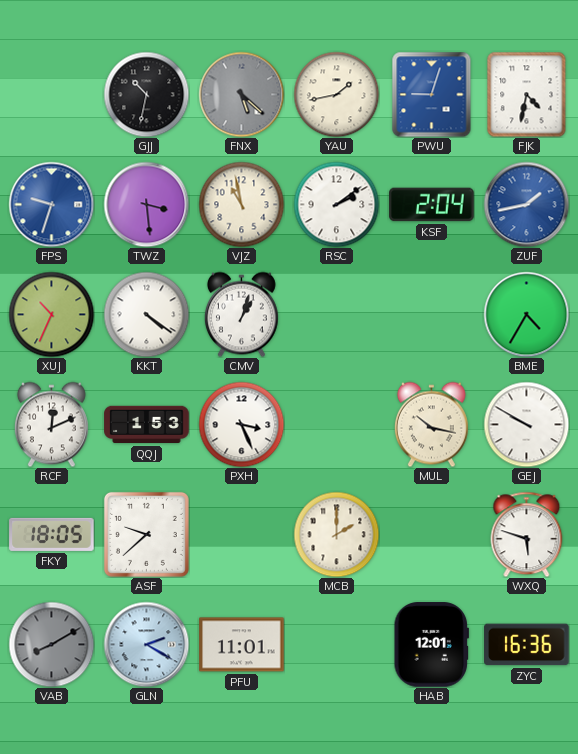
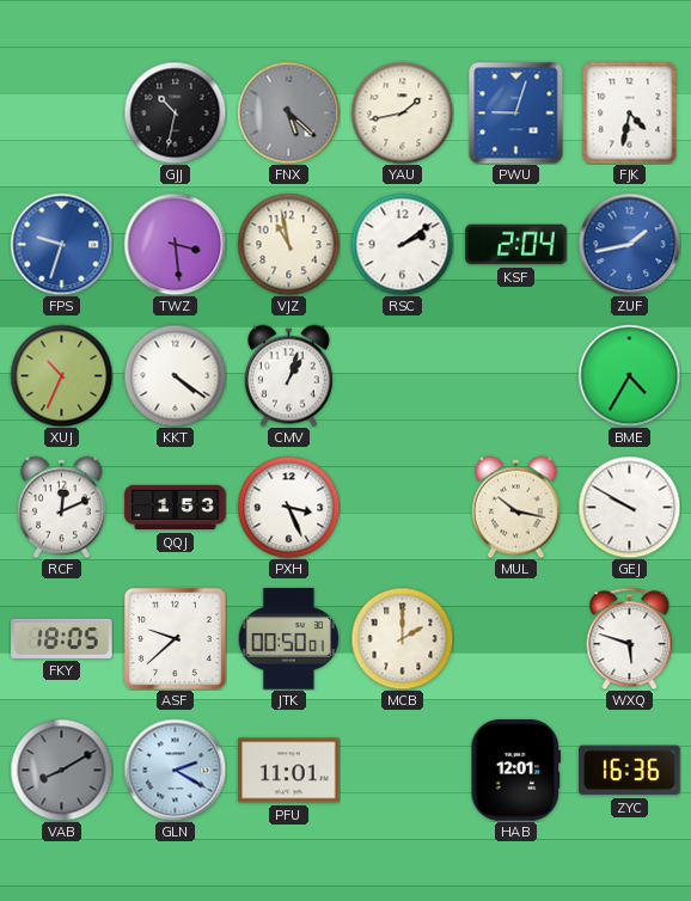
JTK: none -> 00:50
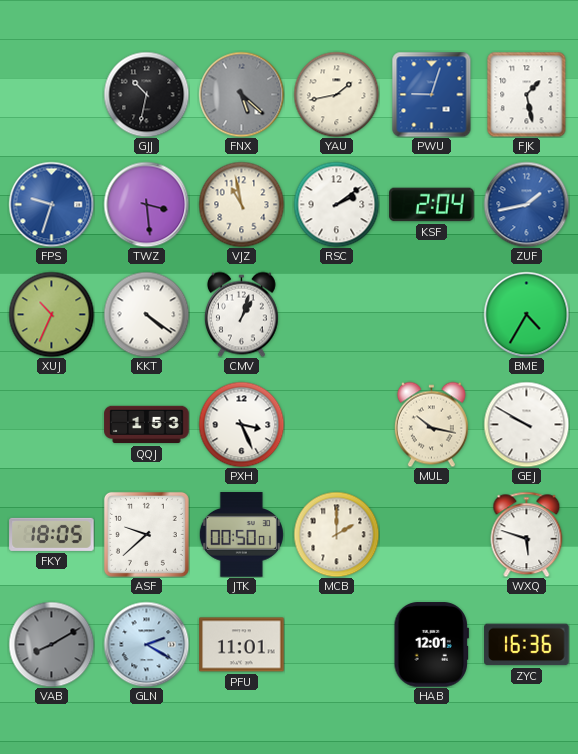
FJK: 4:32 -> 1:28
RCF: 12:11 -> none
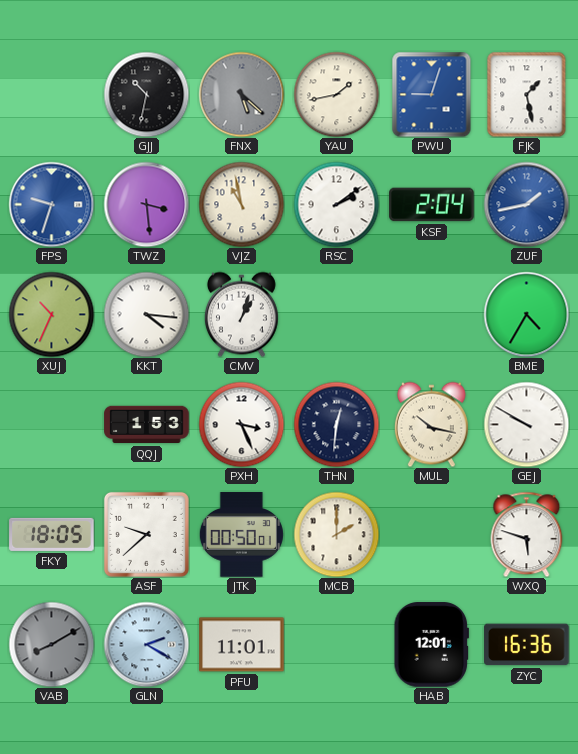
KKT: 4:21 -> 4:16
THN: none -> 12:31
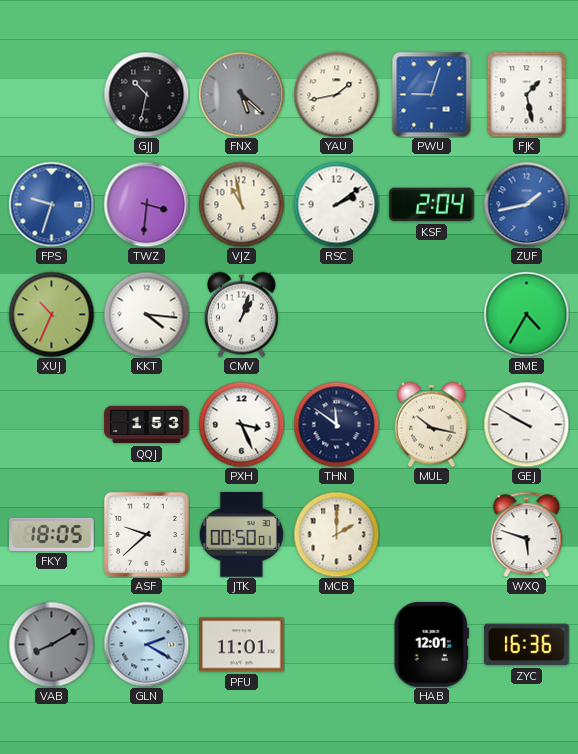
TWZ: 3:29 -> 3:31
THN: 12:31 -> 11:51
